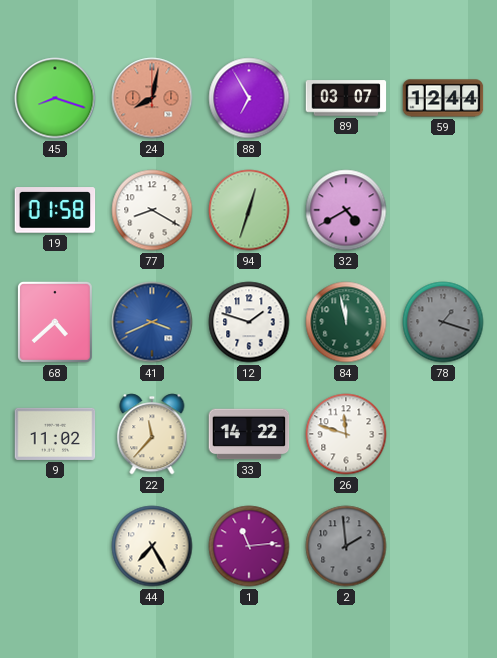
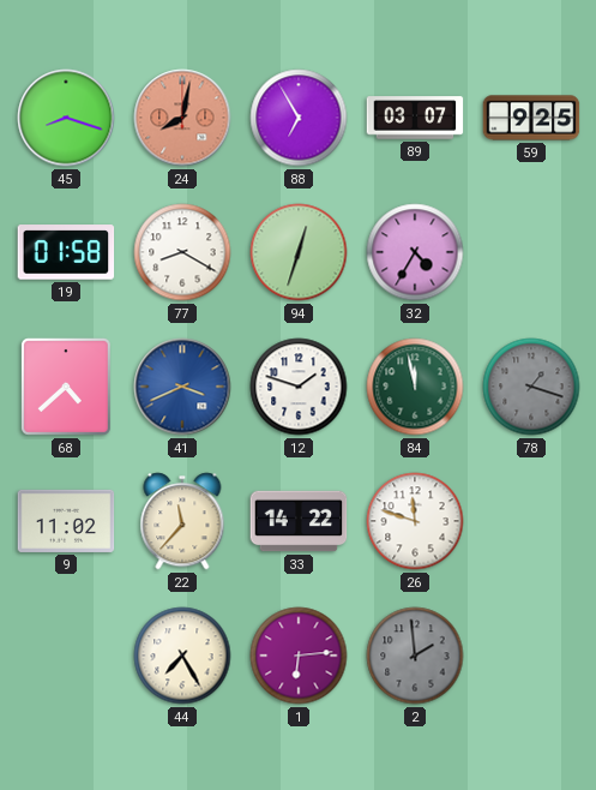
59: 12:44 -> 9:25
32: 4:40 -> 4:35
1: 11:14 -> 6:14
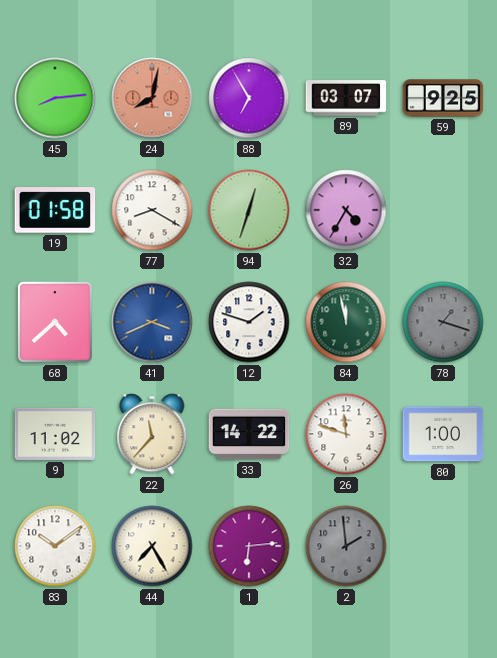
45: 8:18 -> 8:14
80: none -> 1:00
83: none -> 10:09
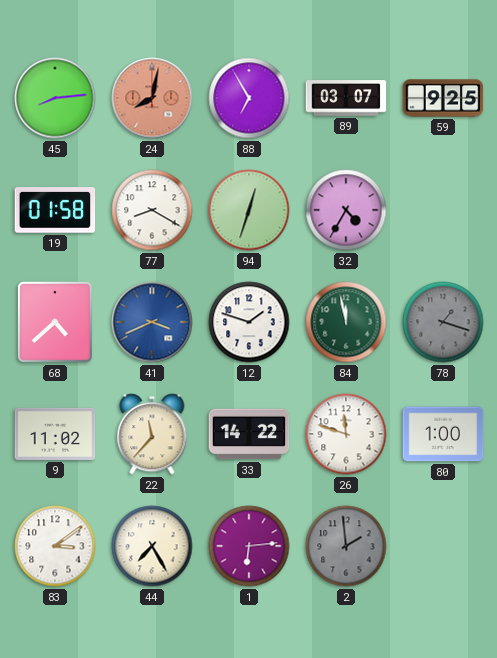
83: 10:09 -> 3:09
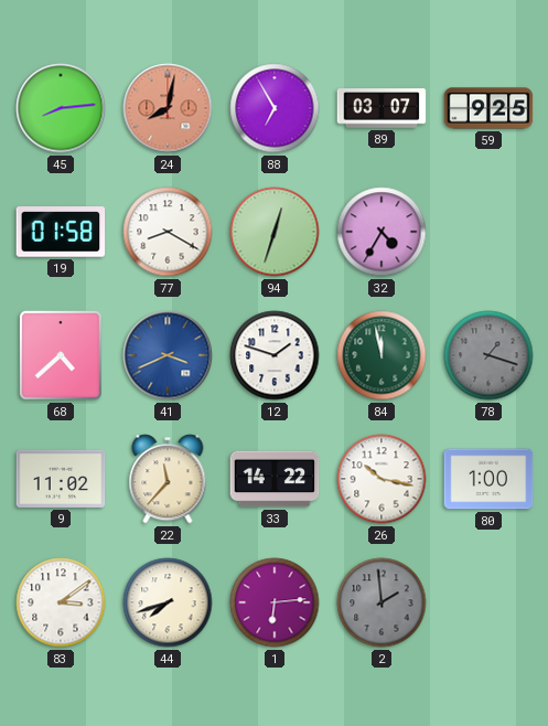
26: 11:48 -> 10:17
44: 7:25 -> 7:42
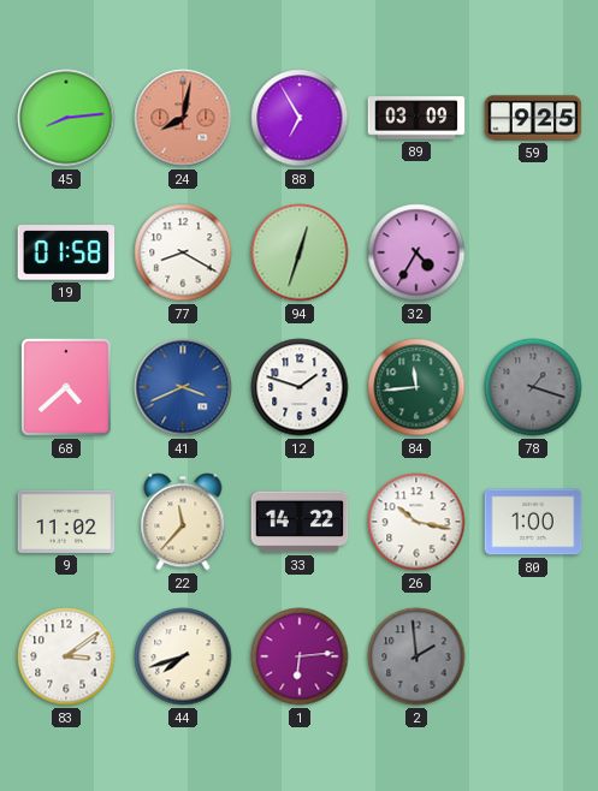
89: 03:07 -> 03:09
84: 11:58 -> 11:44
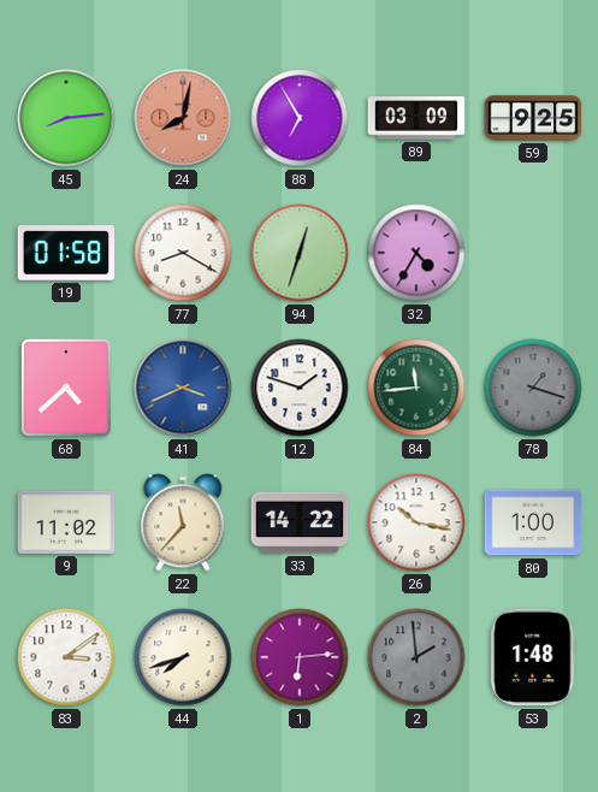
53: none -> 1:48
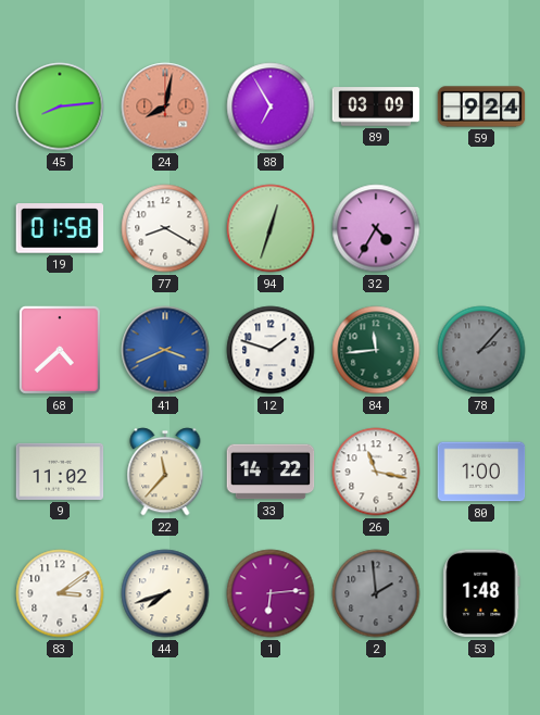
59: 9:25 -> 9:24
78: 1:18 -> 2:07
26: 10:17 -> 11:17
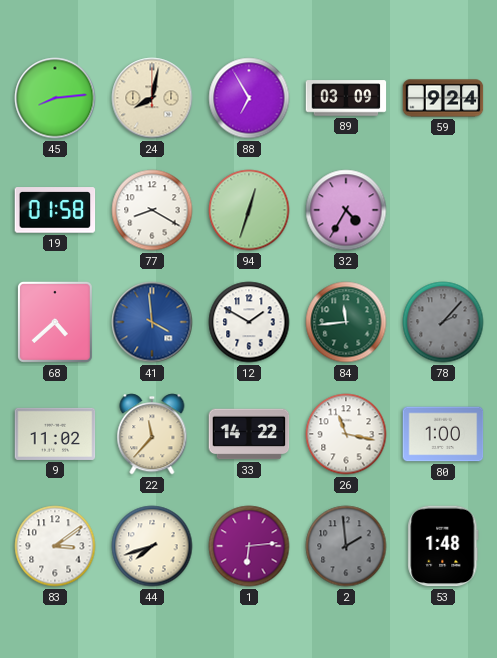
24 dial: salmon -> cream
41: 3:41 -> 3:59
12: 1:48 -> 1:50
